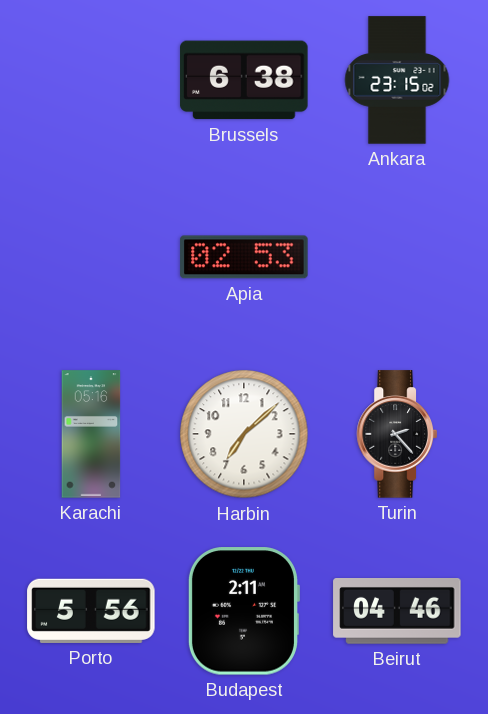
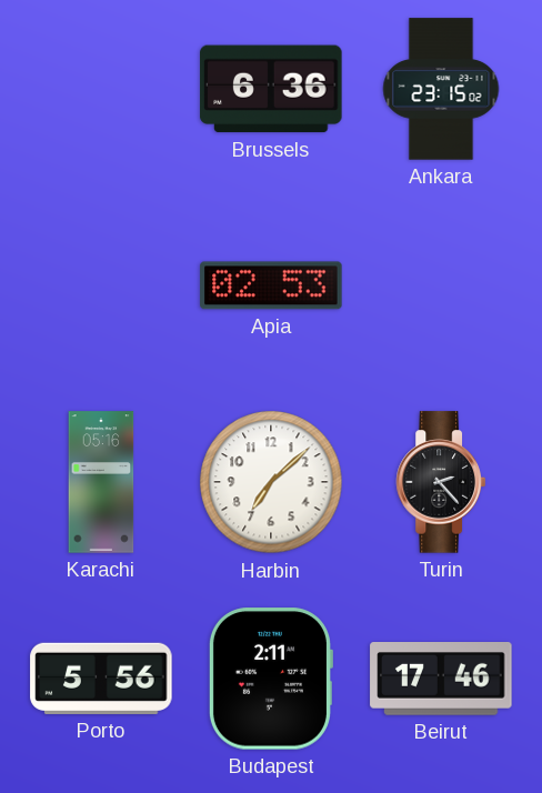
Brussels: 6:38 -> 6:36
Beirut: 04:46 -> 17:46
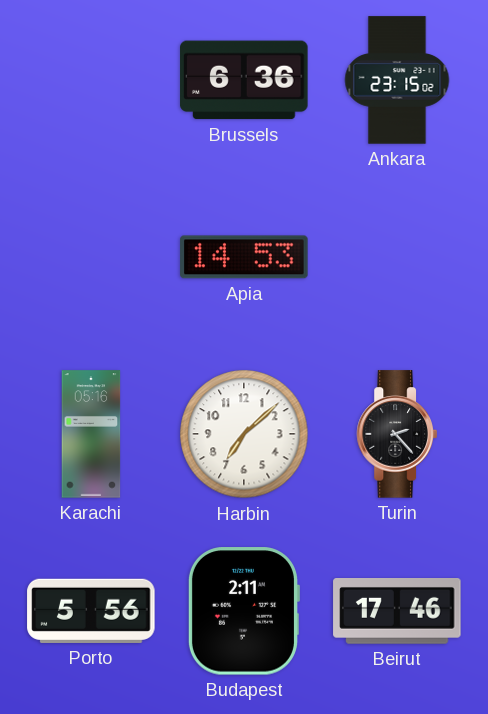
Apia: 02:53 -> 14:53
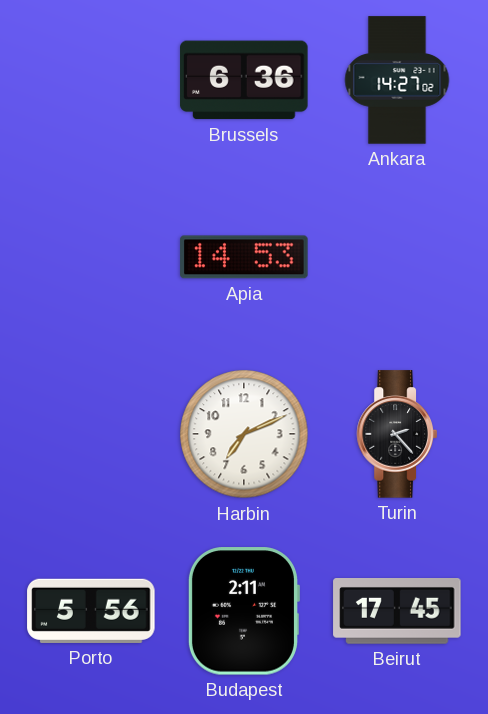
Ankara: 23:15 -> 14:27
Karachi: 05:16 -> none
Harbin: 7:08 -> 7:11
Beirut: 17:46 -> 17:45
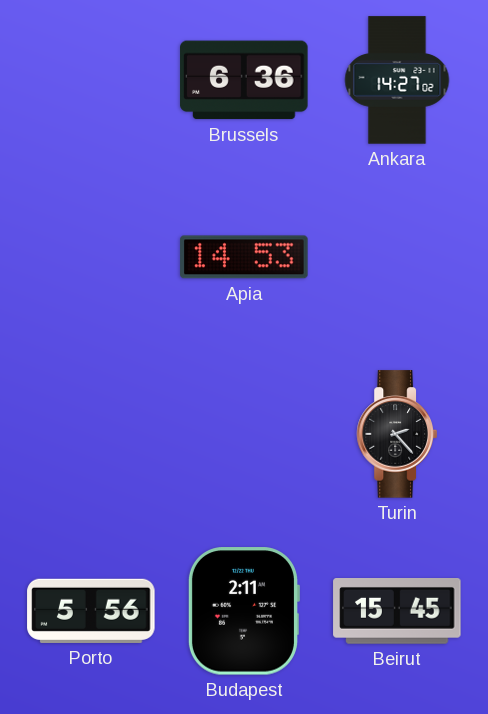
Harbin: 7:11 -> none
Beirut: 17:45 -> 15:45
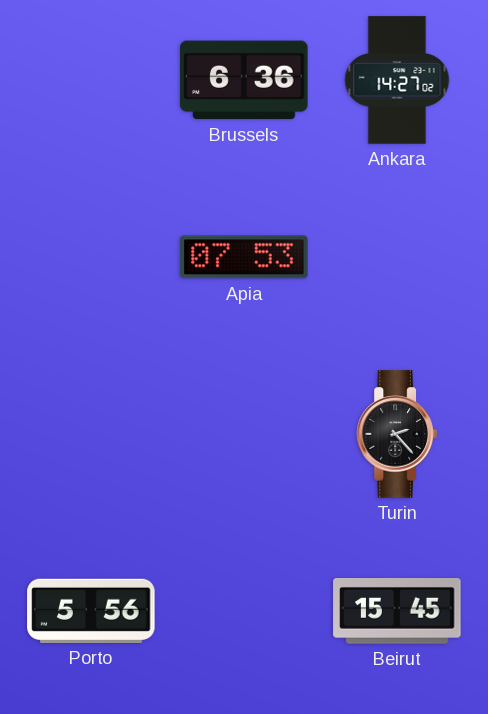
Apia: 14:53 -> 07:53
Budapest: 2:11 -> none
